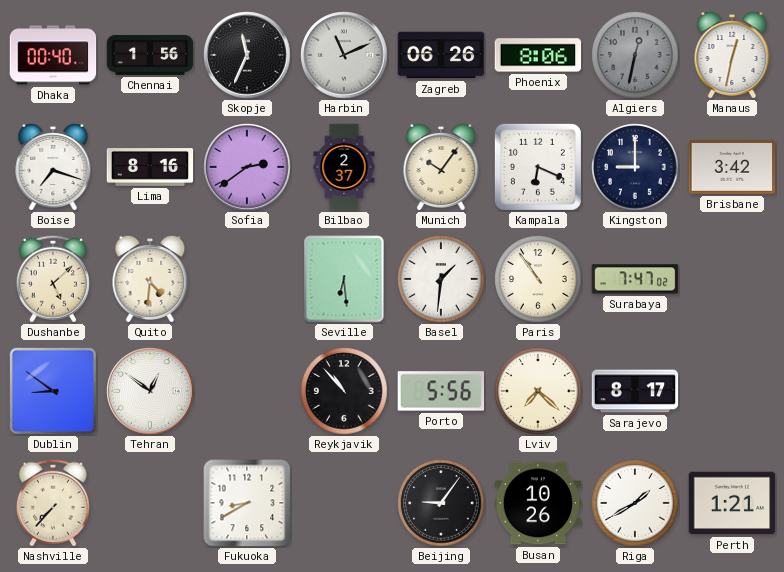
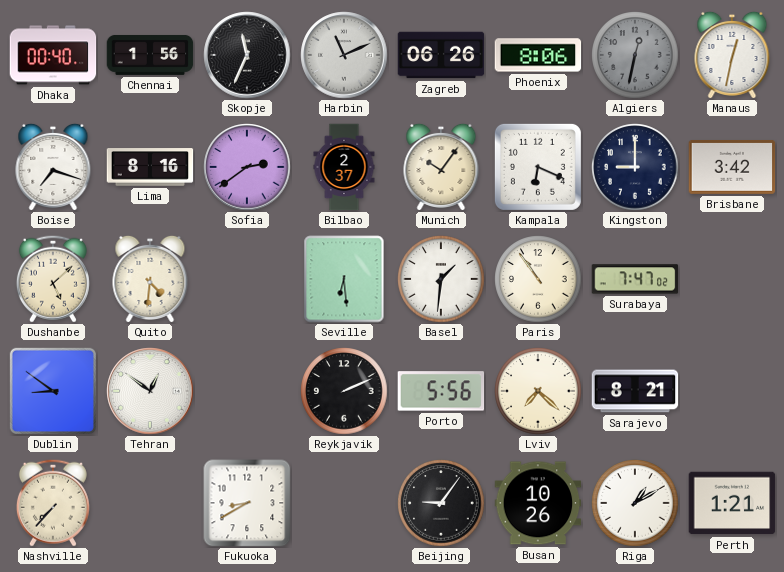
Reykjavik: 10:53 -> 2:11
Sarajevo: 8:17 -> 8:21
Riga: 1:40 -> 1:10
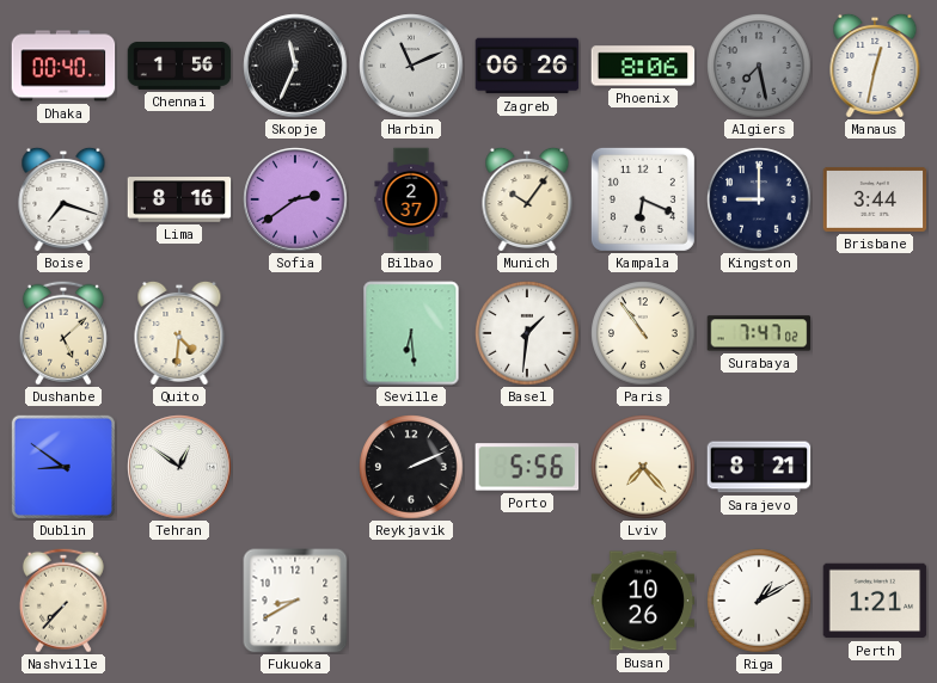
Algiers: 12:32 -> 7:28
Brisbane: 3:42 -> 3:44
Lviv: 7:22 -> 7:23
Beijing: 9:06 -> none
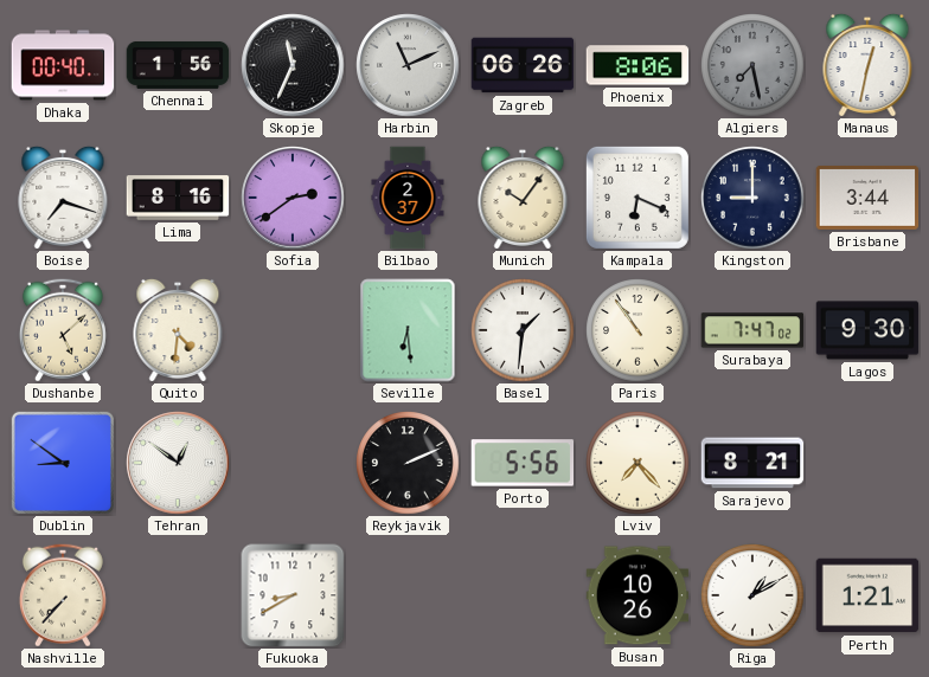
Lagos: none -> 9:30
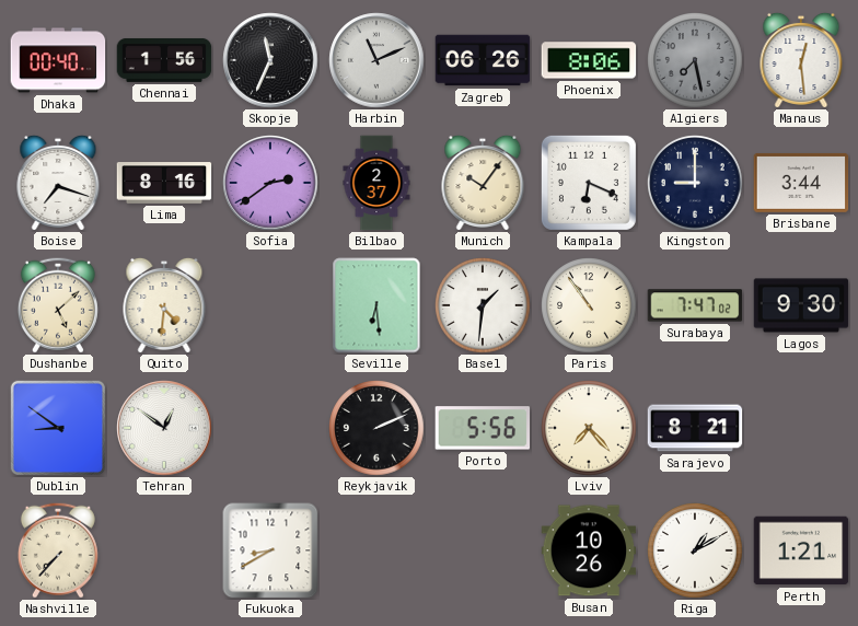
Manaus: 12:32 -> 12:29
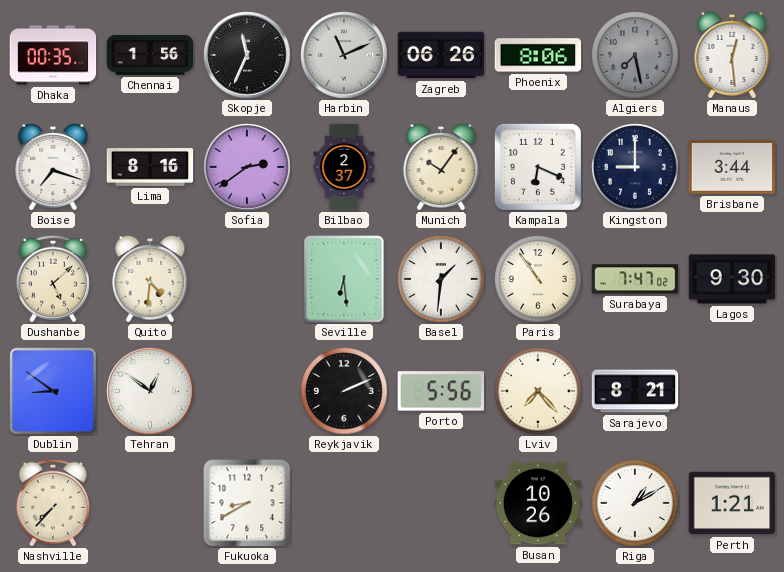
Dhaka: 00:40 -> 00:35
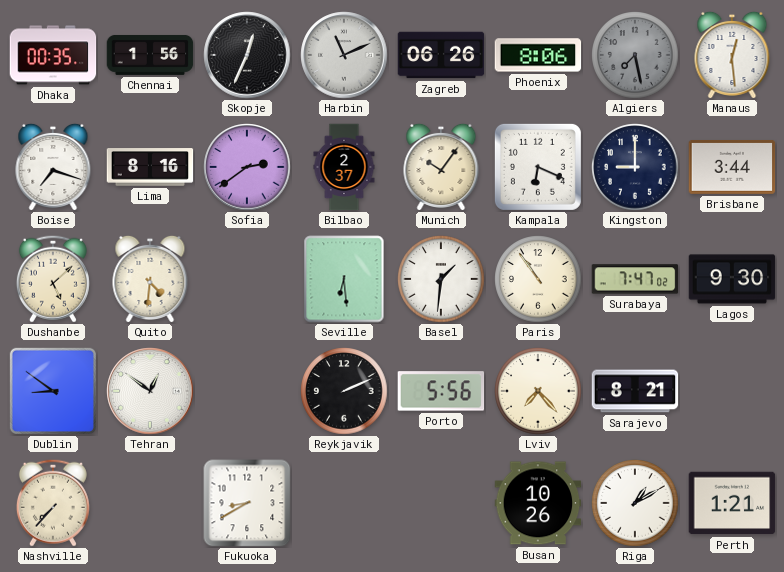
Skopje: 11:34 -> 12:34
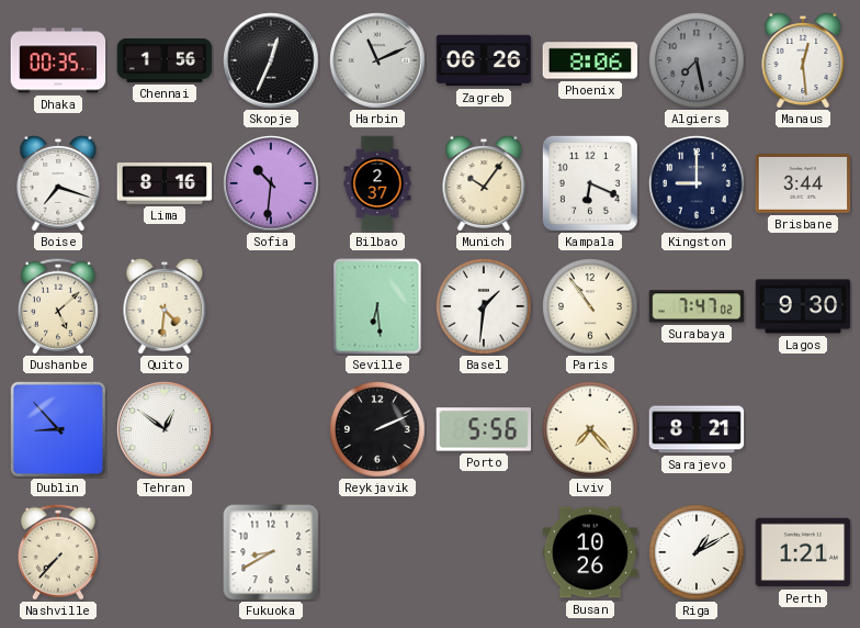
Sofia: 2:39 -> 10:31
Dublin: 8:51 -> 8:53
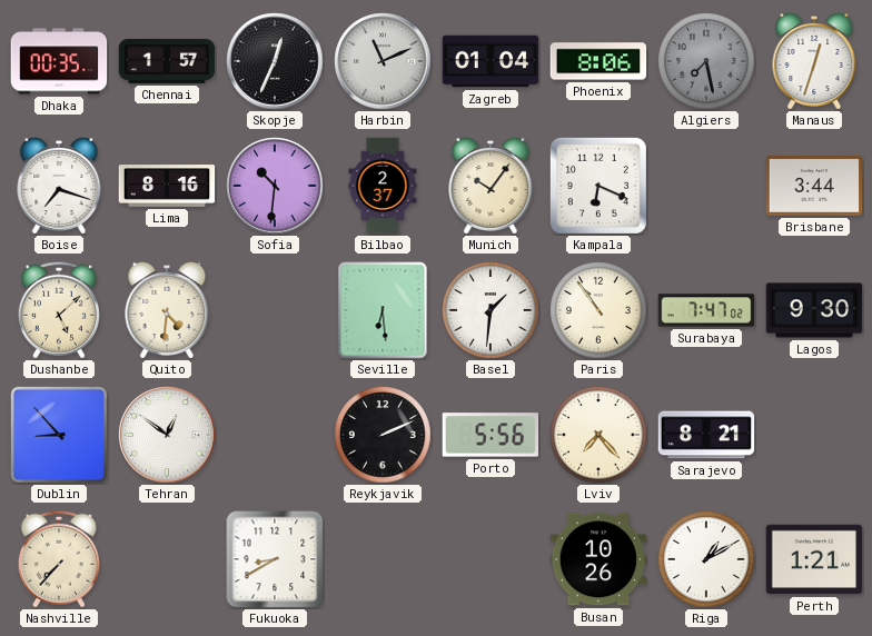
Chennai: 1:56 -> 1:57
Zagreb: 06:26 -> 01:04
Manaus: 12:29 -> 12:33
Kingston: 9:00 -> none
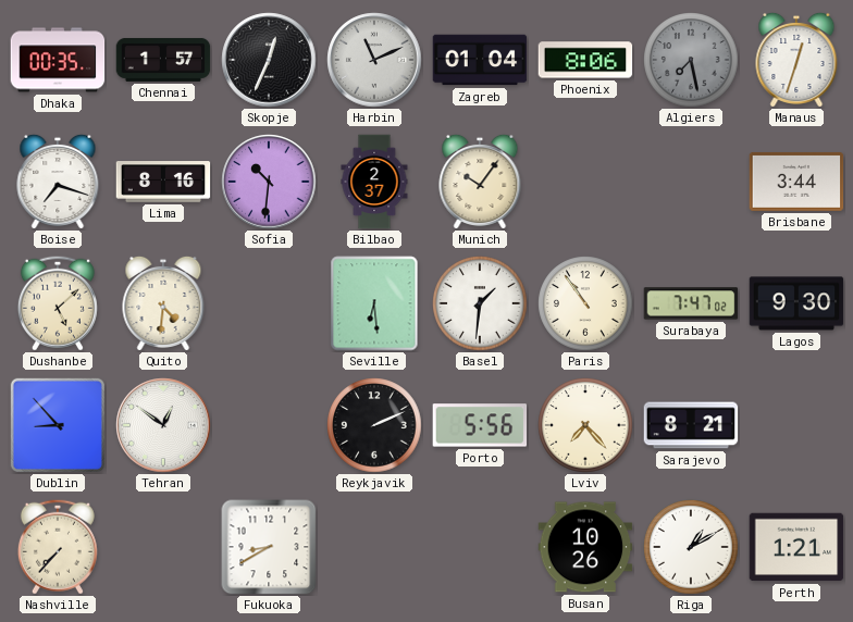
Kampala: 6:19 -> none
